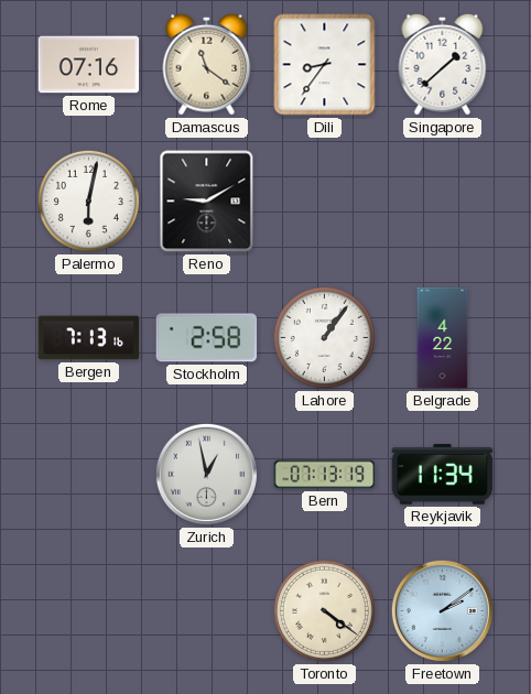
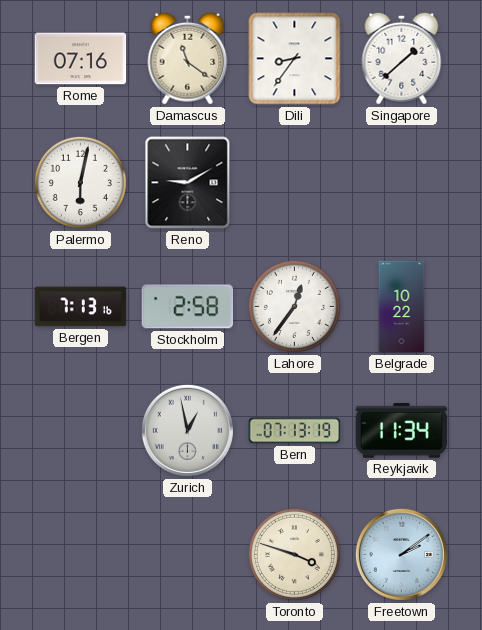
Lahore: 1:06 -> 12:36
Belgrade: 4:22 -> 10:22
Toronto: 4:21 -> 3:48
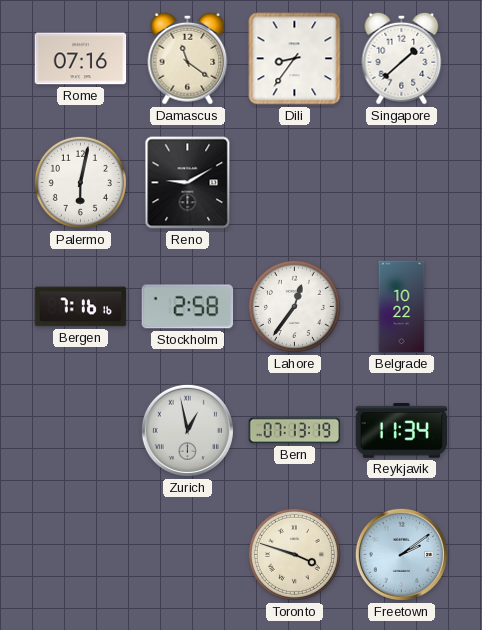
Bergen: 7:13 -> 7:16
